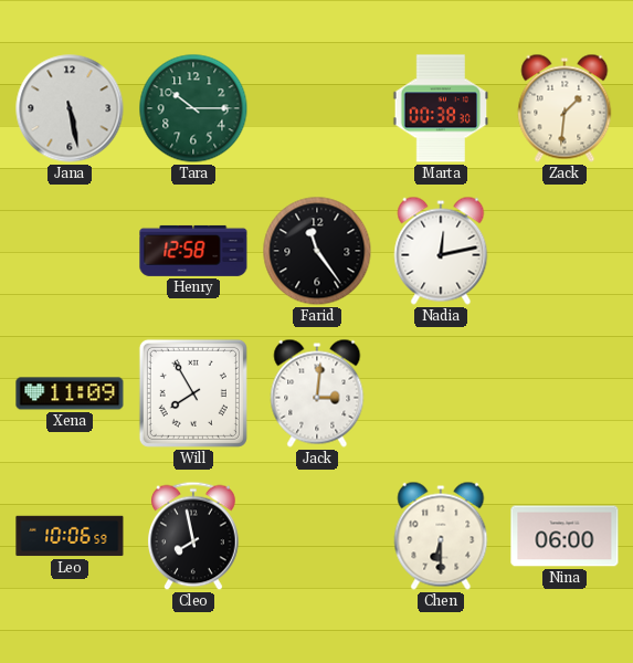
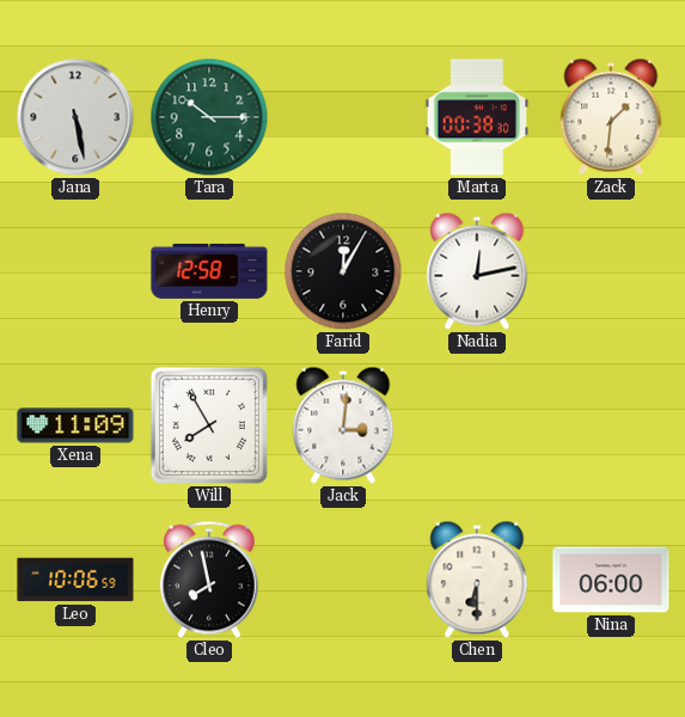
Farid: 11:24 -> 12:05
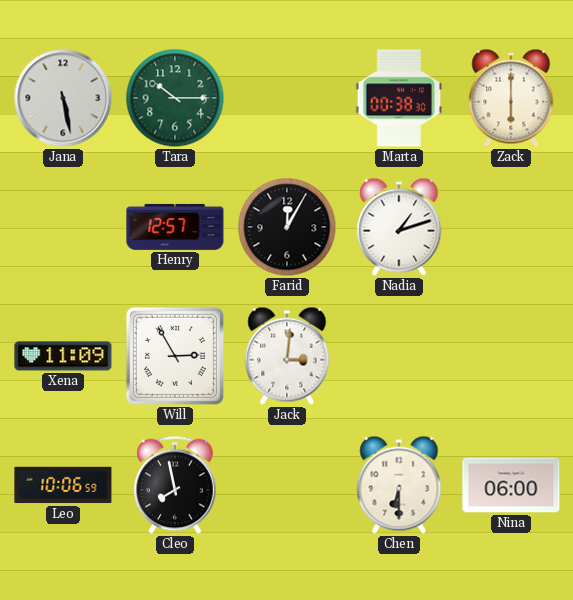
Zack: 1:31 -> 6:00
Henry: 12:58 -> 12:57
Nadia: 12:13 -> 1:12
Will: 7:55 -> 2:55
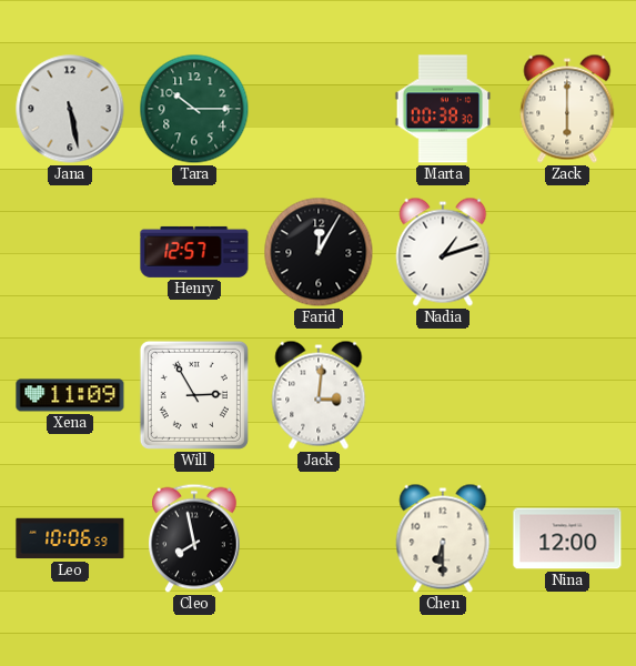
Nina: 06:00 -> 12:00
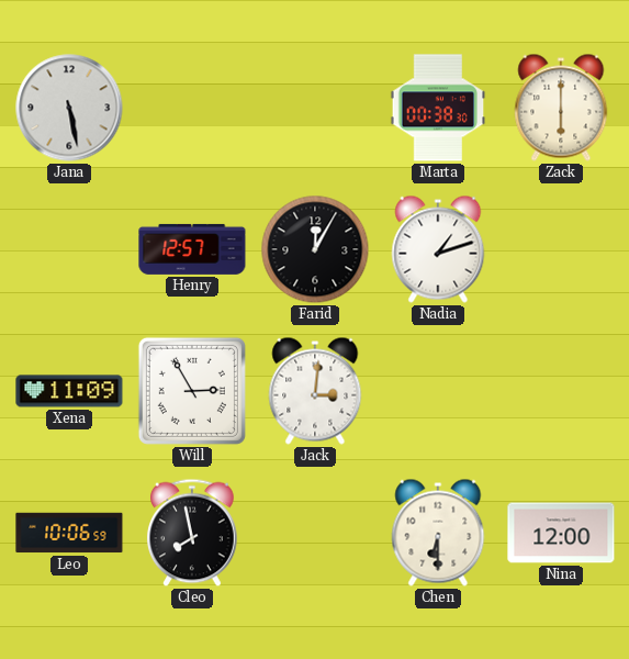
Tara: 10:15 -> none
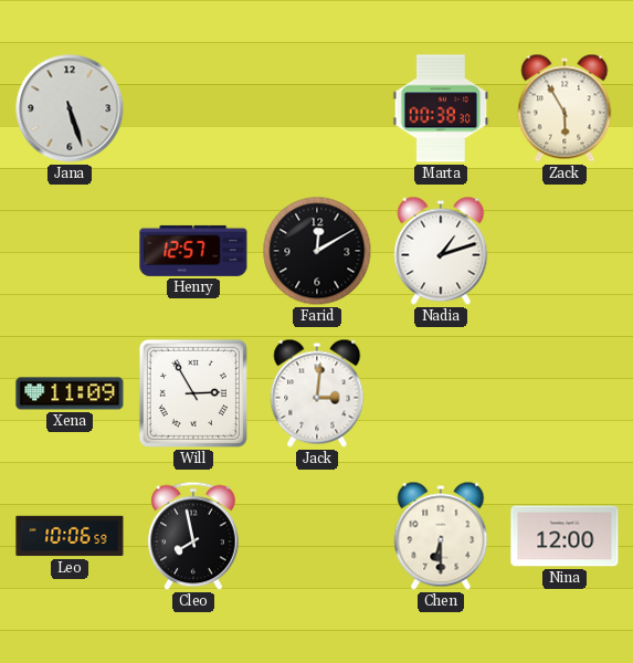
Jana: 5:28 -> 5:27
Zack: 6:00 -> 5:55
Farid: 12:05 -> 12:10
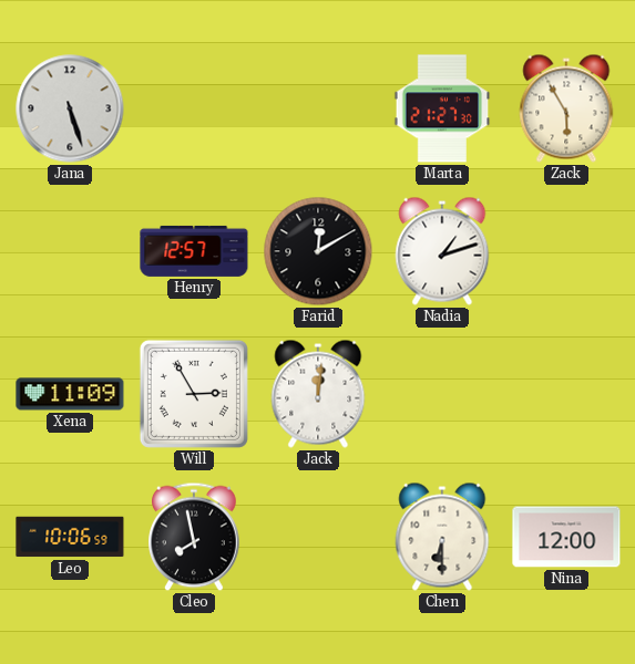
Marta: 00:38 -> 21:27
Jack: 3:01 -> 12:01
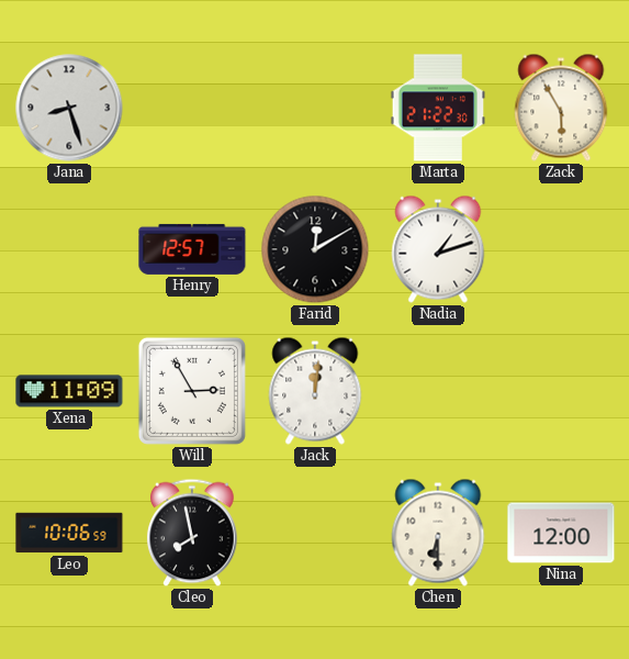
Jana: 5:27 -> 8:27
Marta: 21:27 -> 21:22
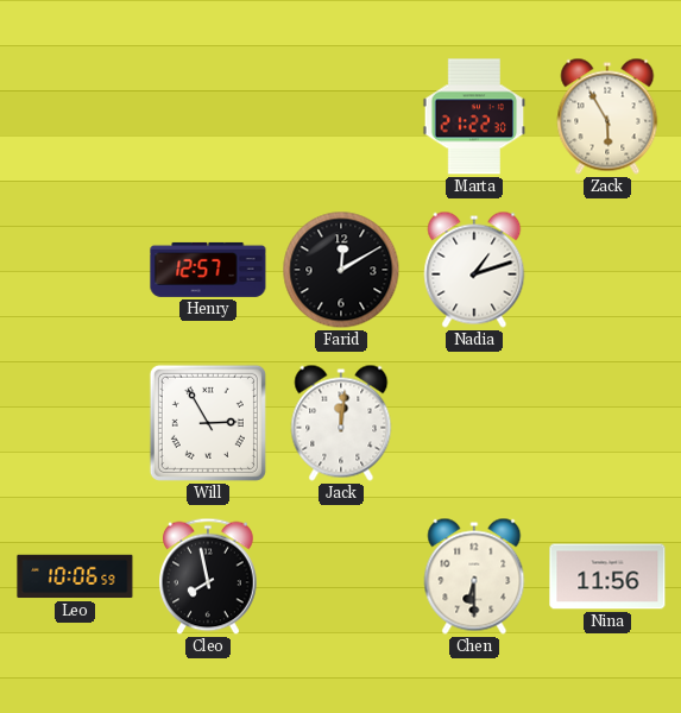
Jana: 8:27 -> none
Xena: 11:09 -> none
Nina: 12:00 -> 11:56
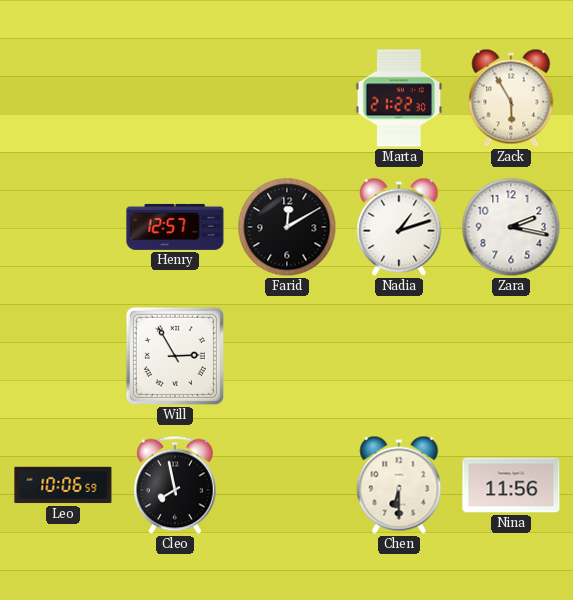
Zara: none -> 2:17
Jack: 12:01 -> none
